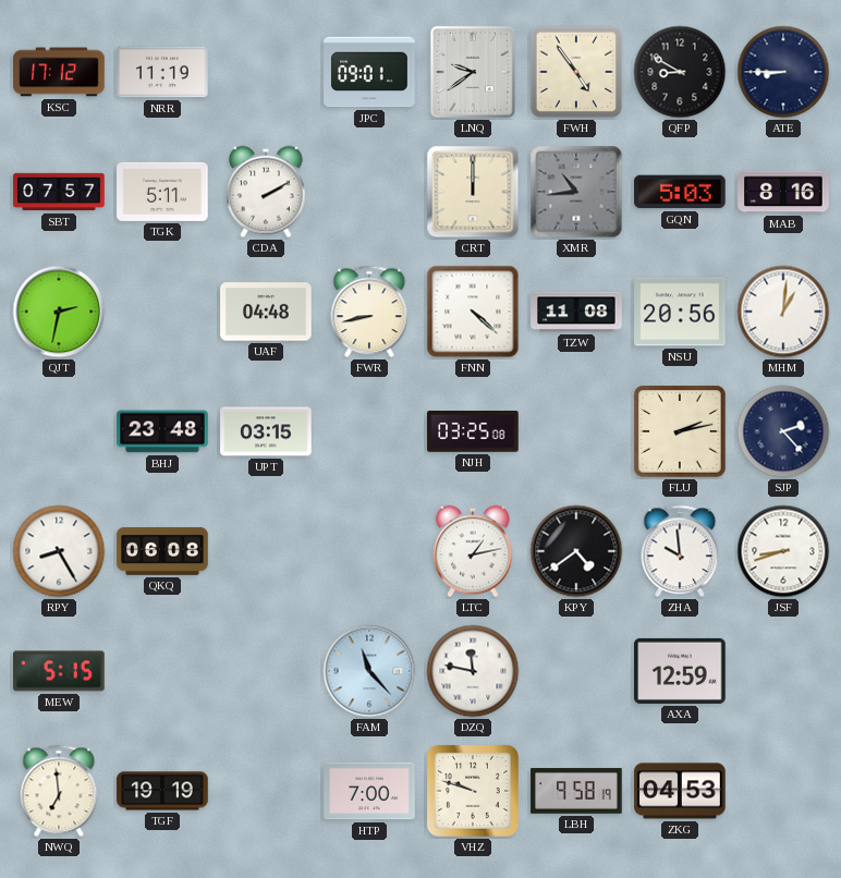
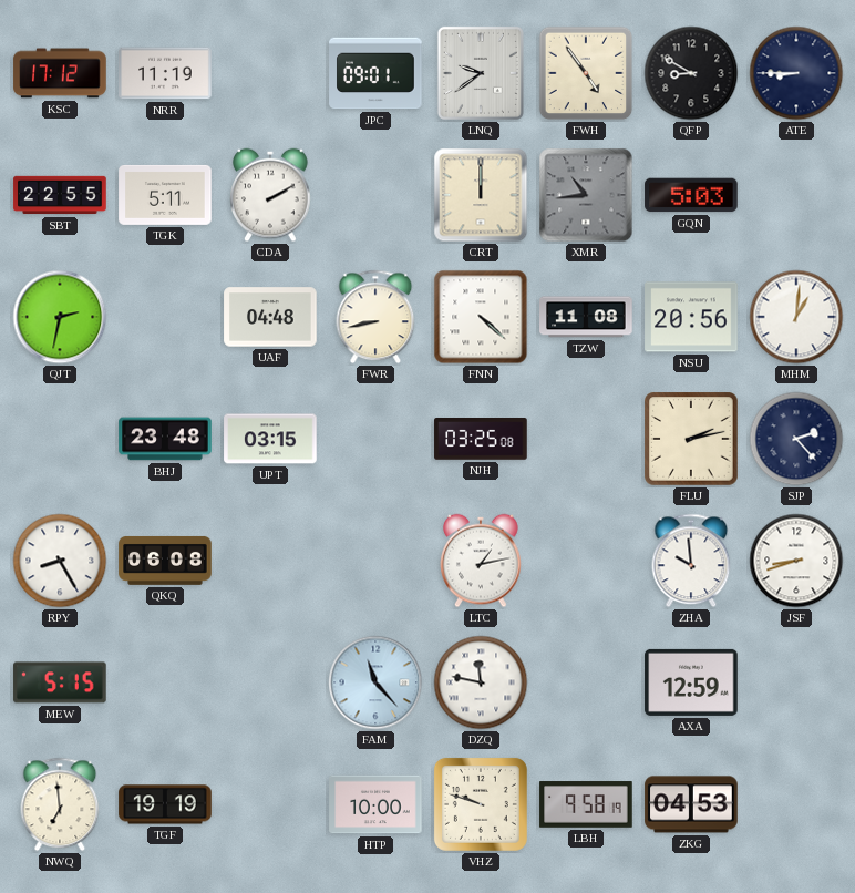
SBT: 07:57 -> 22:55
MAB: 8:16 -> none
KPY: 4:39 -> none
HTP: 7:00 -> 10:00
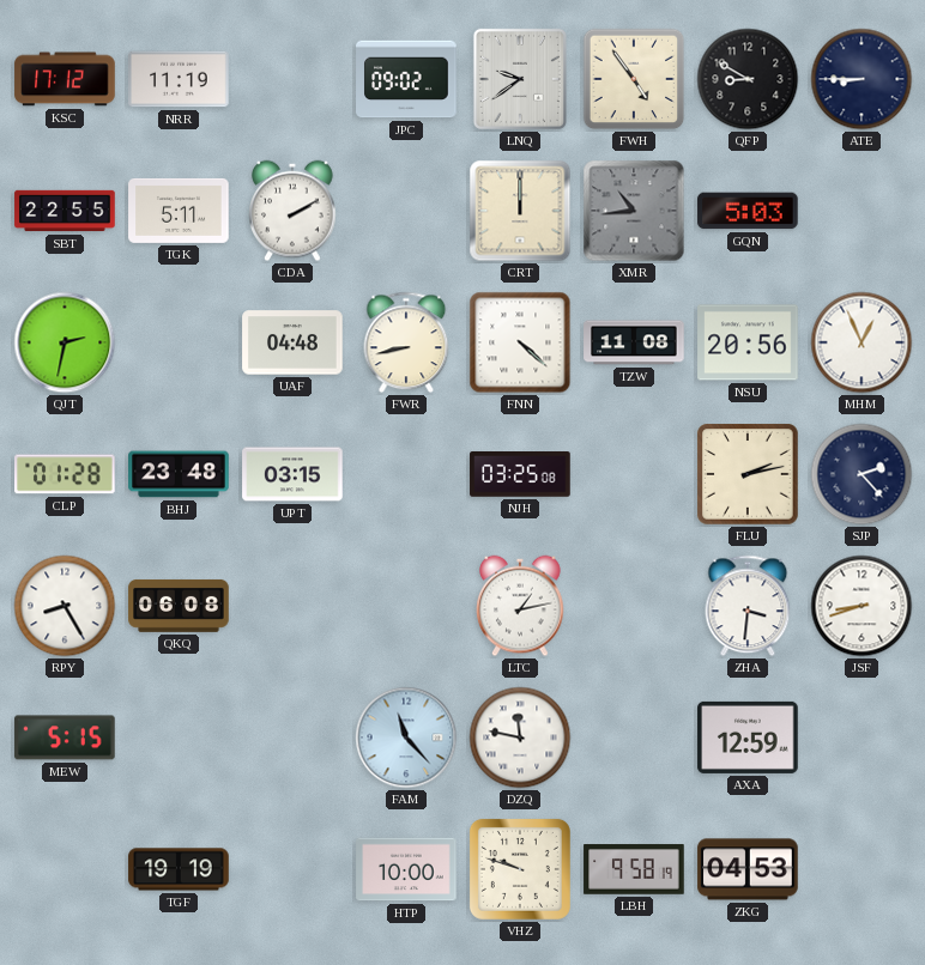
JPC: 09:01 -> 09:02
MHM: 1:01 -> 12:56
CLP: none -> 01:28
ZHA: 9:59 -> 3:31
NWQ: 6:59 -> none
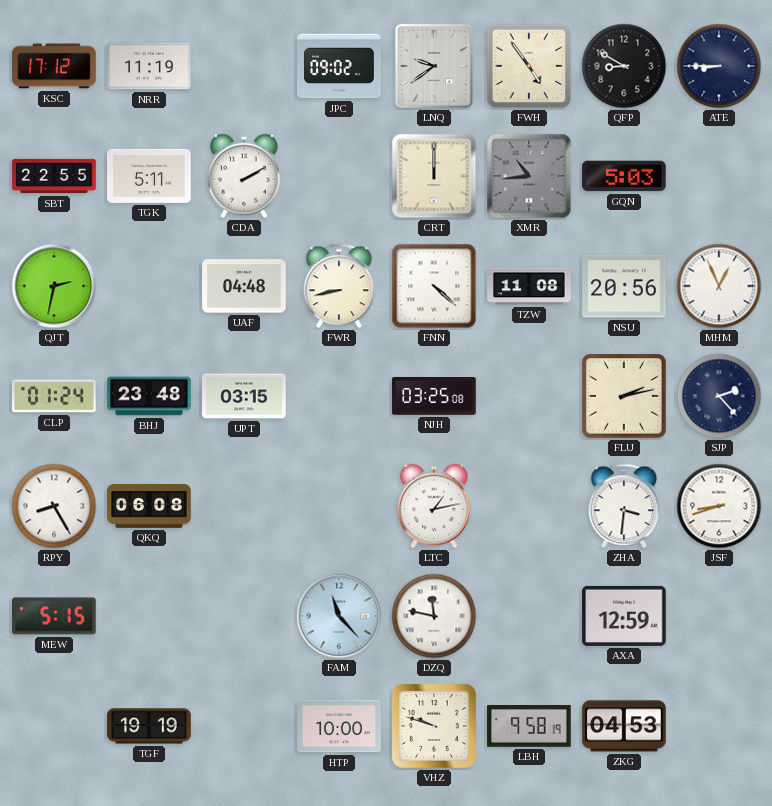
CLP: 01:28 -> 01:24
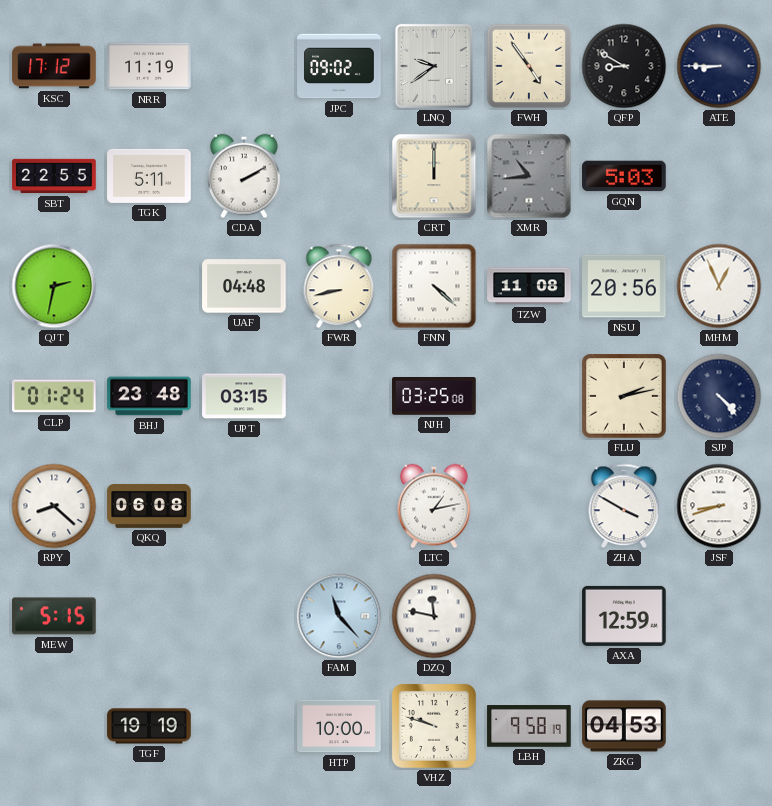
SJP: 2:23 -> 4:23
RPY: 8:25 -> 8:22
ZHA: 3:31 -> 3:50
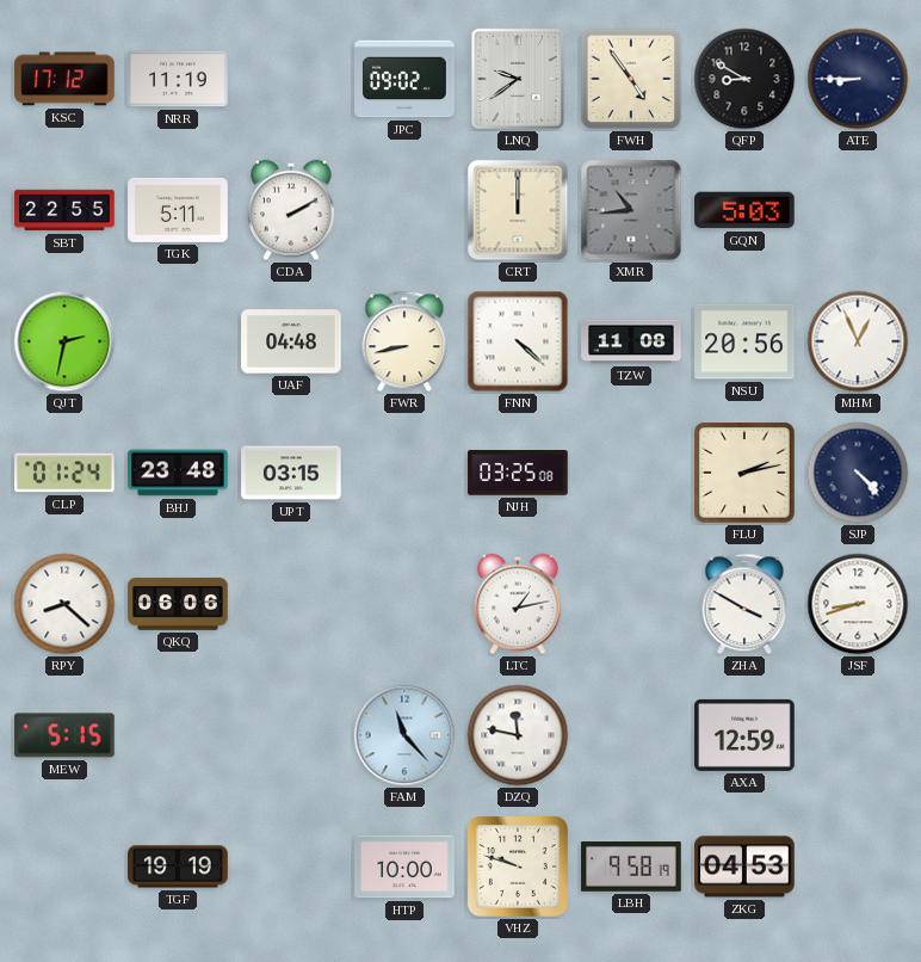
QKQ: 06:08 -> 06:06
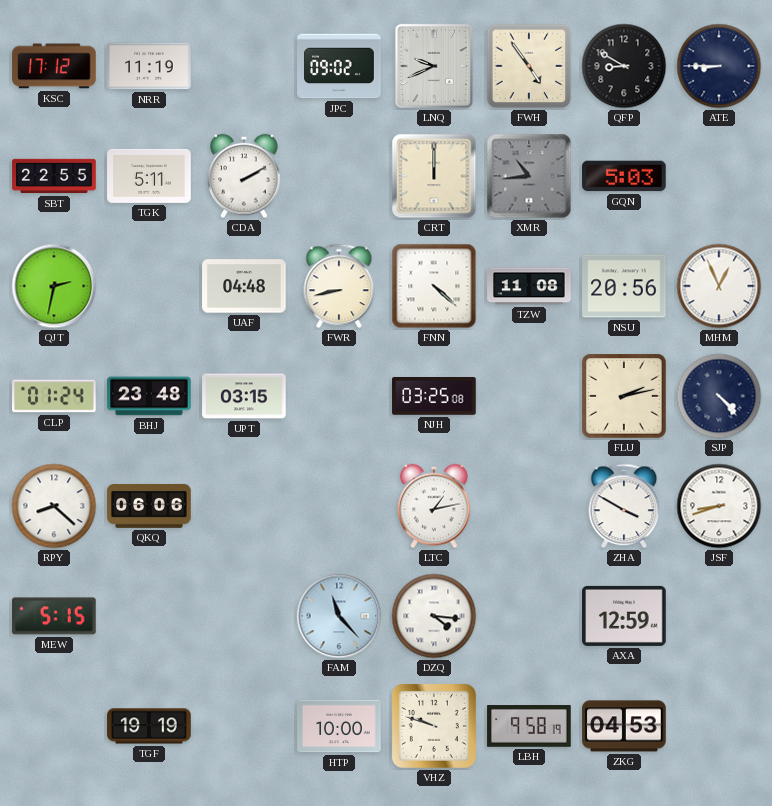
LNQ: 9:39 -> 9:41
DZQ: 11:47 -> 4:16
